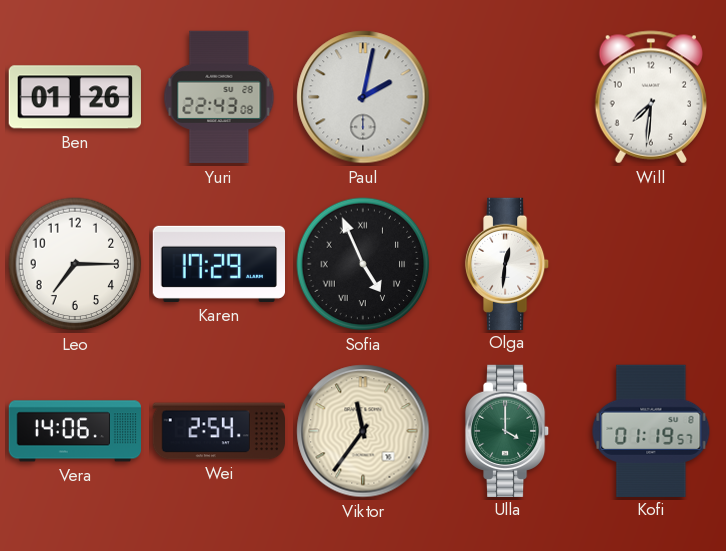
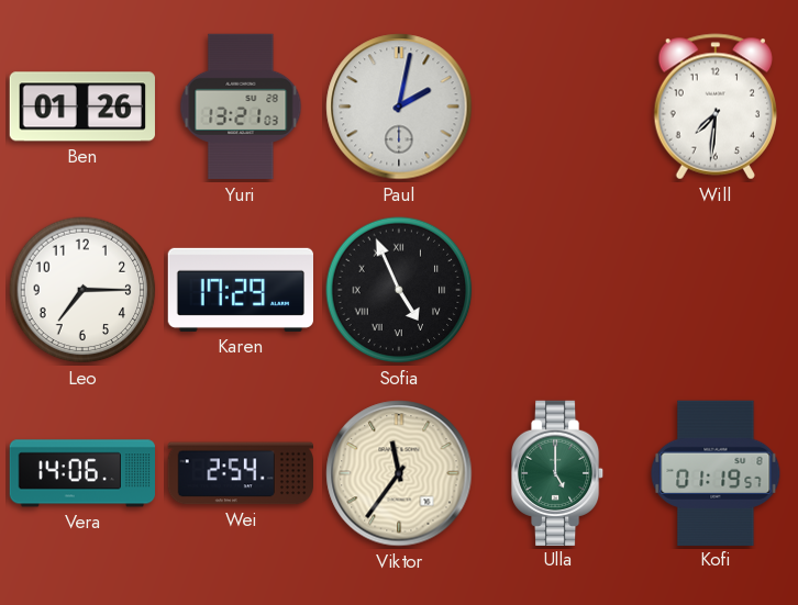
Yuri: 22:43 -> 13:21
Olga: 12:31 -> none
Ulla: 4:00 -> 5:00
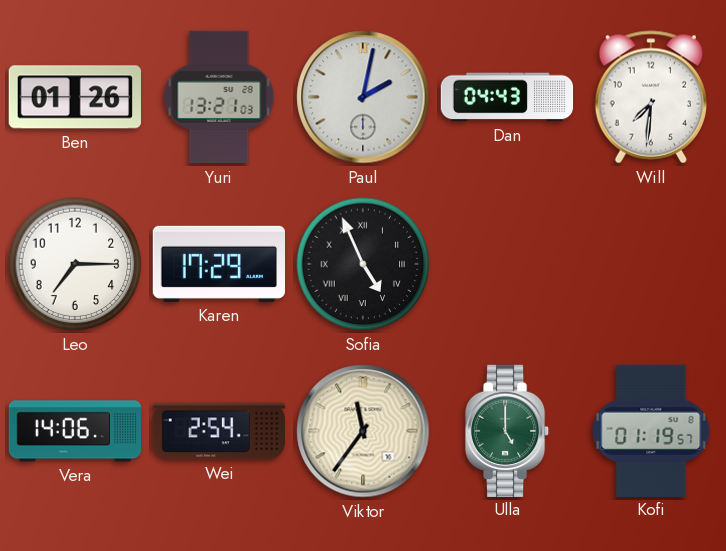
Dan: none -> 04:43
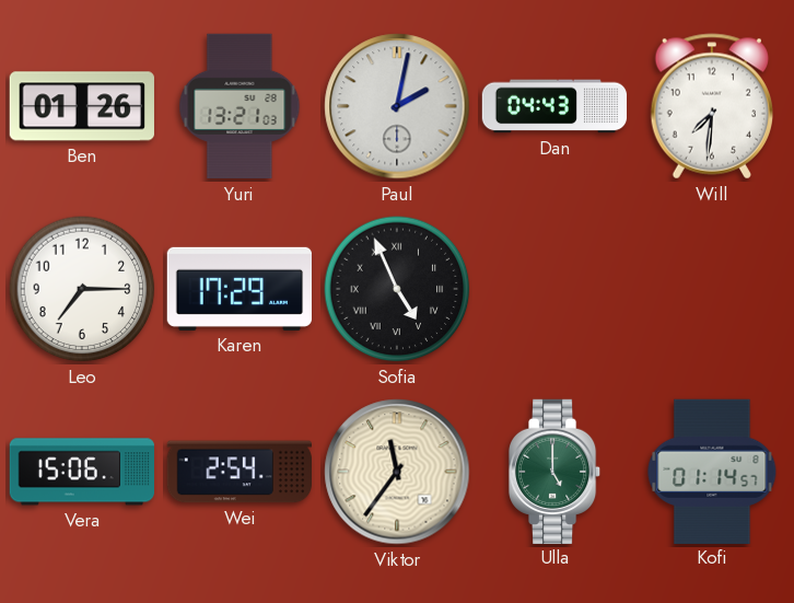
Vera: 14:06 -> 15:06
Kofi: 01:19 -> 01:14
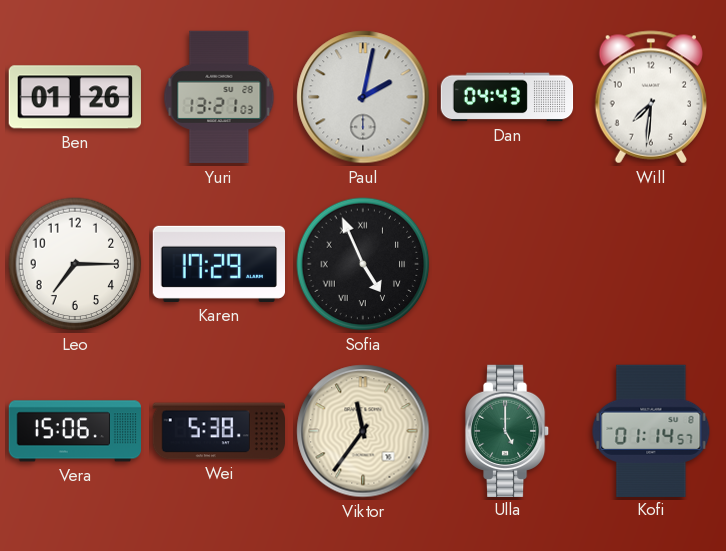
Wei: 2:54 -> 5:38
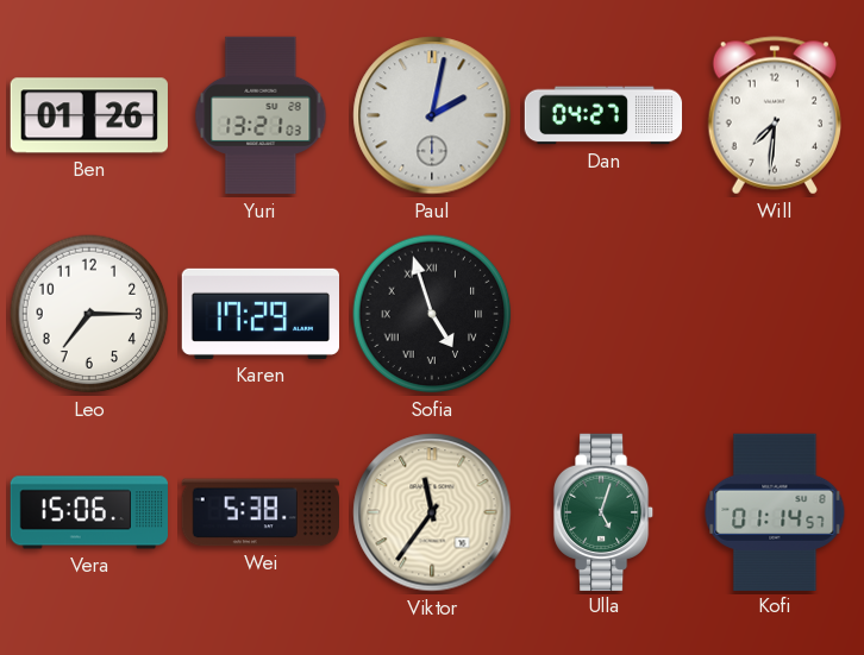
Dan: 04:43 -> 04:27
Sofia: 4:56 -> 4:57
Ulla: 5:00 -> 5:03
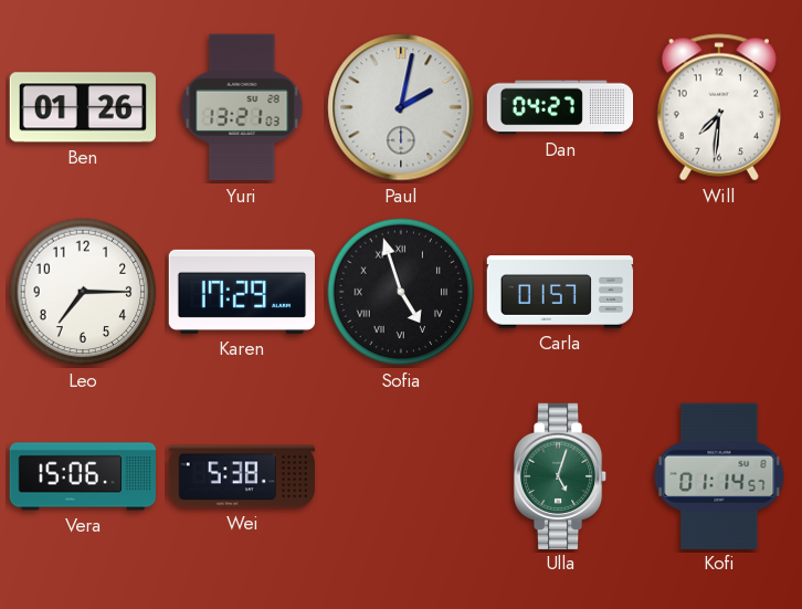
Carla: none -> 01:57
Viktor: 11:36 -> none
